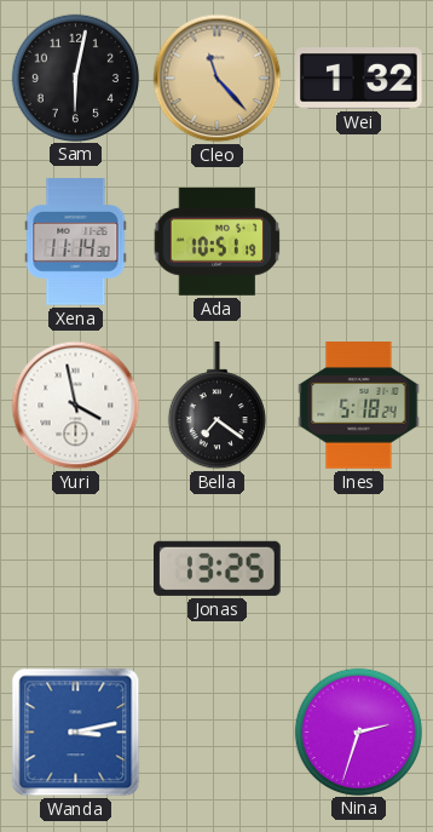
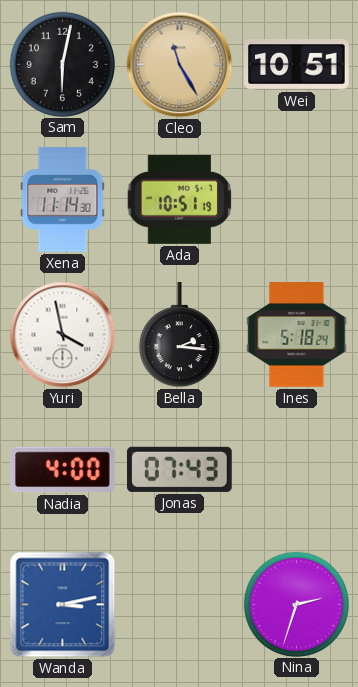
Cleo: 11:23 -> 11:25
Wei: 1:32 -> 10:51
Bella: 7:21 -> 2:16
Nadia: none -> 4:00
Jonas: 13:25 -> 07:43
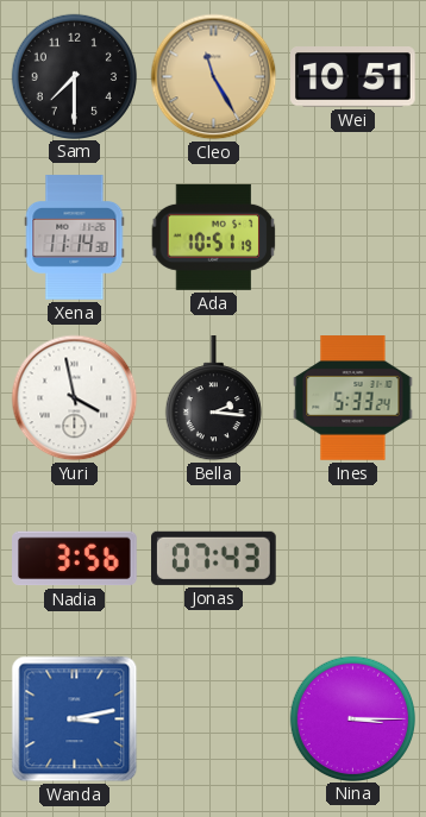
Sam: 6:02 -> 7:30
Ines: 5:18 -> 5:33
Nadia: 4:00 -> 3:56
Nina: 2:33 -> 3:15
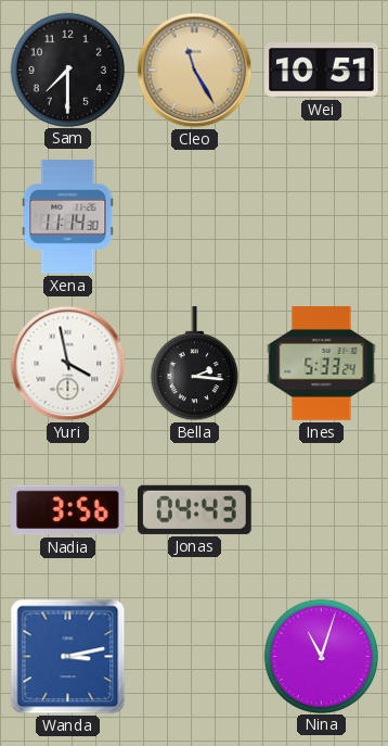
Ada: 10:51 -> none
Jonas: 07:43 -> 04:43
Nina: 3:15 -> 11:03
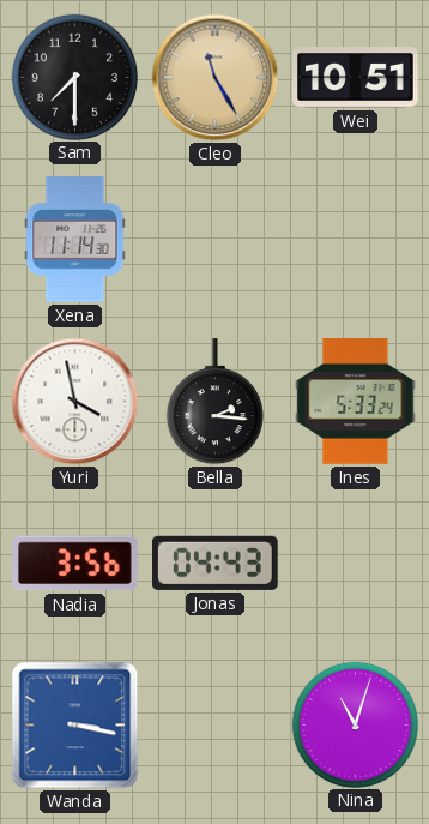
Wanda: 3:13 -> 3:17
